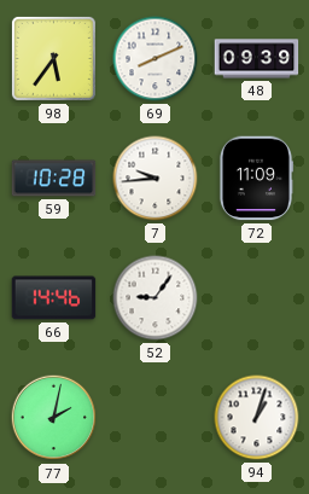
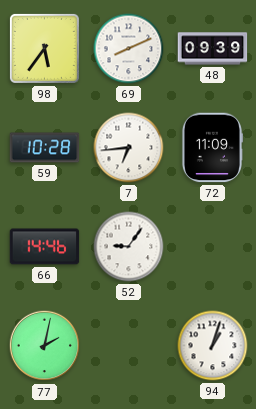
7: 9:44 -> 6:44
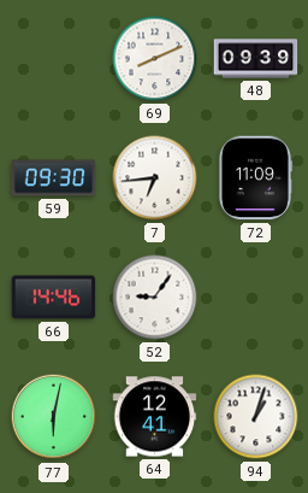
98: 5:36 -> none
59: 10:28 -> 09:30
77: 2:02 -> 6:02
64: none -> 12:41
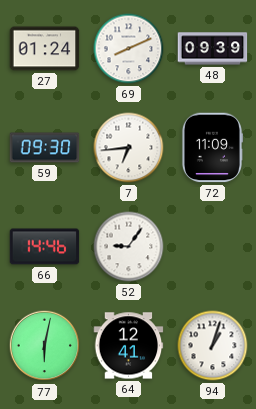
27: none -> 01:24
